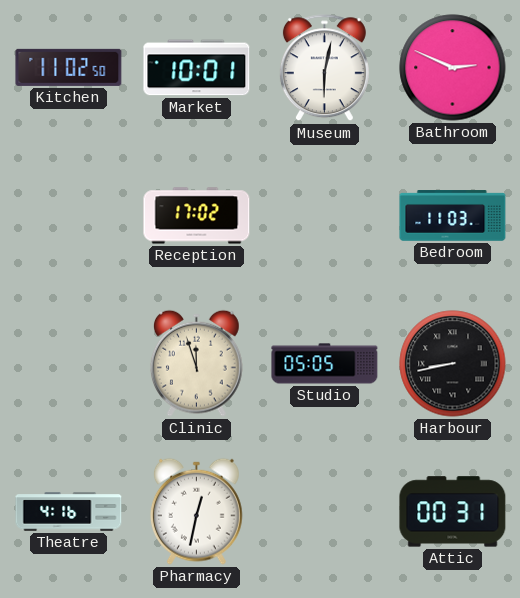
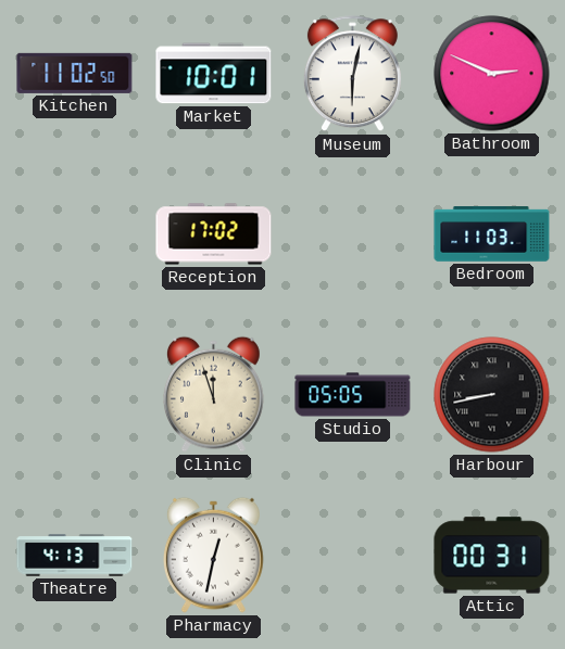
Theatre: 4:16 -> 4:13
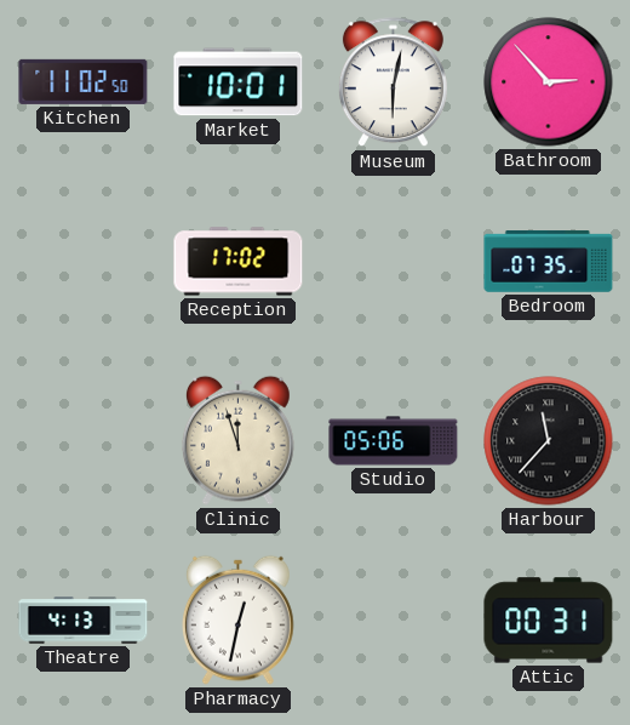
Bathroom: 2:49 -> 2:53
Bedroom: 11:03 -> 07:35
Studio: 05:05 -> 05:06
Harbour: 8:43 -> 11:37
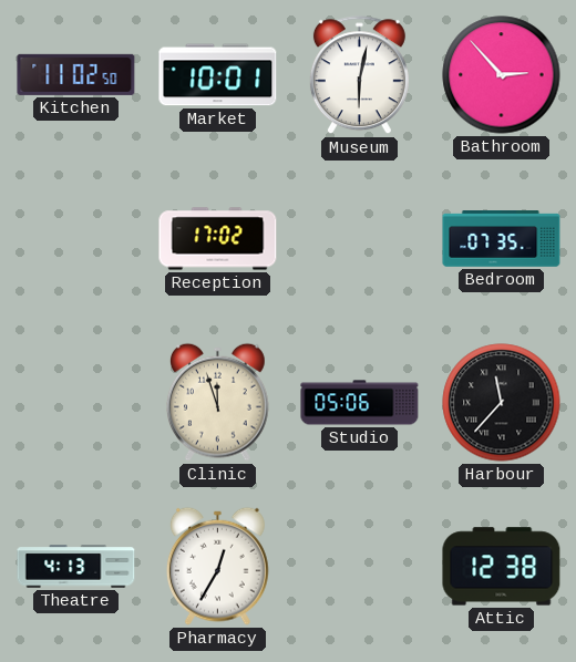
Pharmacy: 12:32 -> 12:35
Attic: 00:31 -> 12:38
